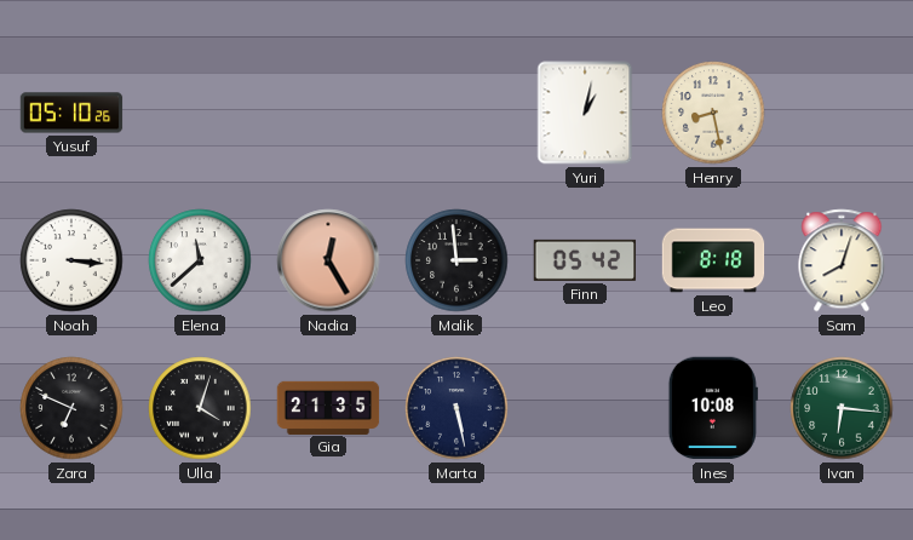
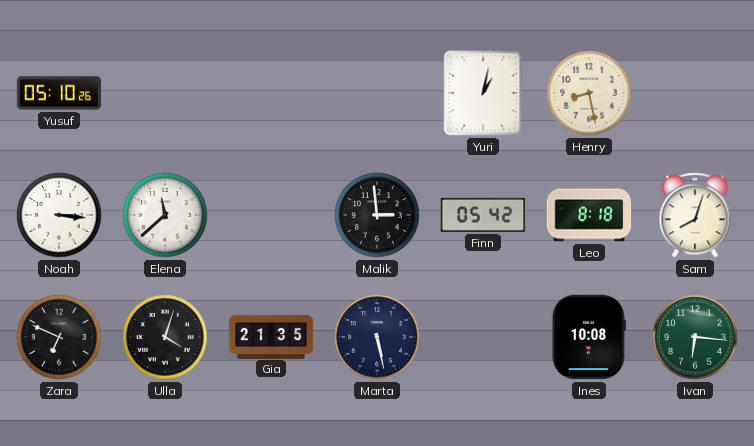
Nadia: 12:25 -> none
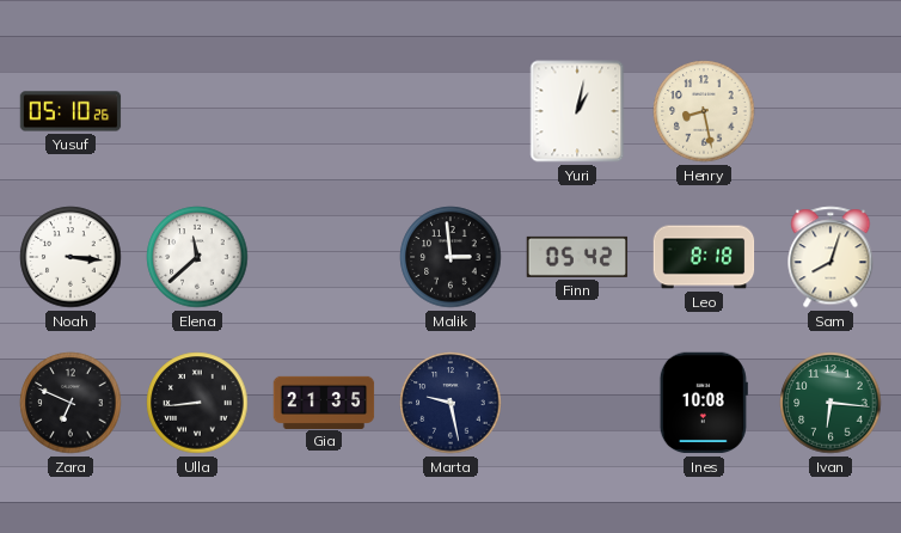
Ulla: 4:03 -> 8:44
Marta: 5:28 -> 9:28
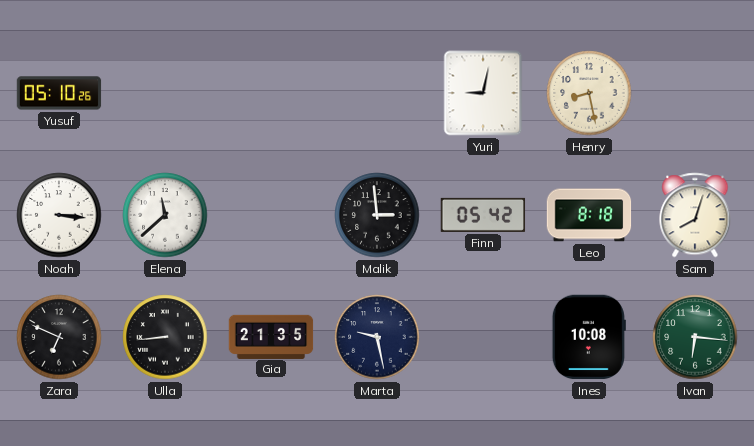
Yuri: 1:02 -> 9:02
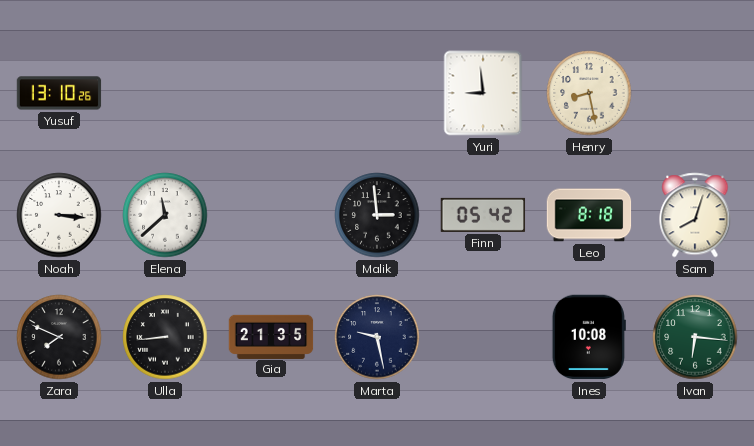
Yusuf: 05:10 -> 13:10
Yuri: 9:02 -> 8:59
Zara: 6:49 -> 7:49
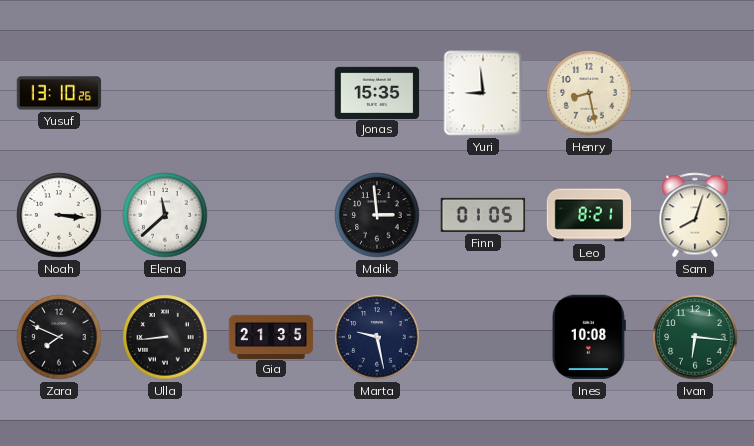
Jonas: none -> 15:35
Finn: 05:42 -> 01:05
Leo: 8:18 -> 8:21
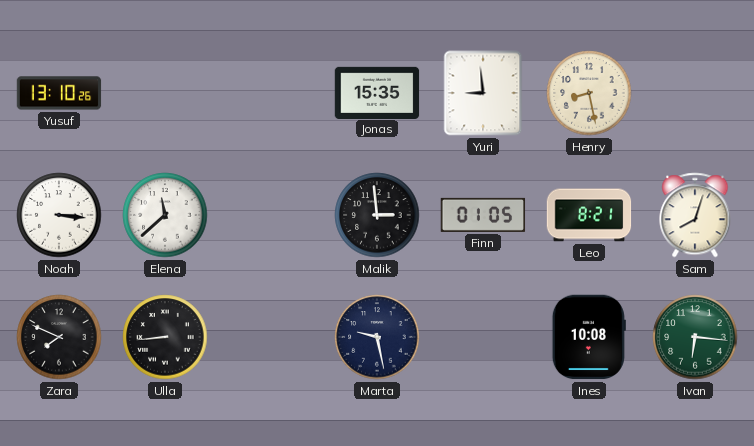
Gia: 21:35 -> none
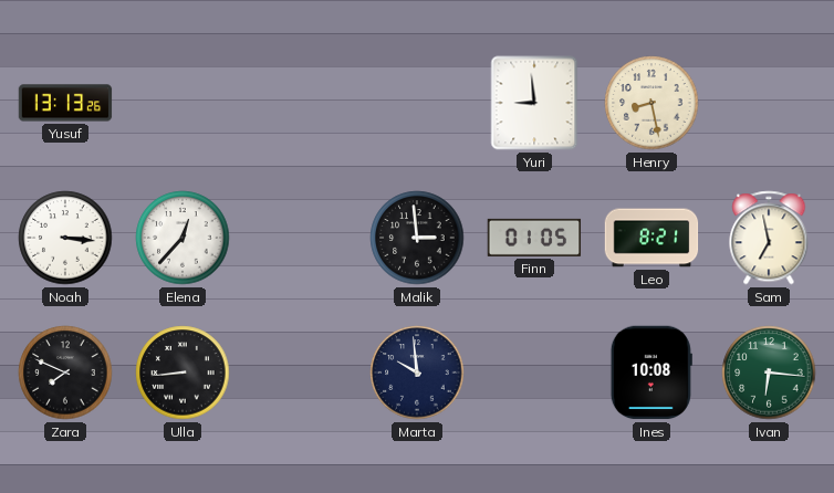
Yusuf: 13:10 -> 13:13
Jonas: 15:35 -> none
Elena: 11:38 -> 12:37
Sam: 8:03 -> 6:58
Marta: 9:28 -> 9:59
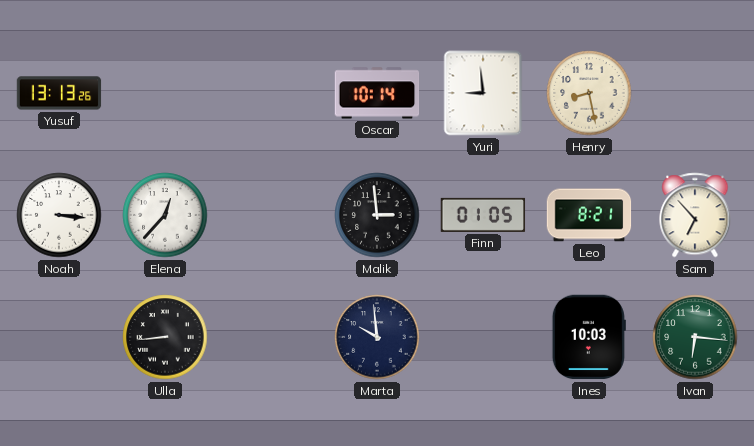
Oscar: none -> 10:14
Sam: 6:58 -> 6:53
Zara: 7:49 -> none
Ines: 10:08 -> 10:03
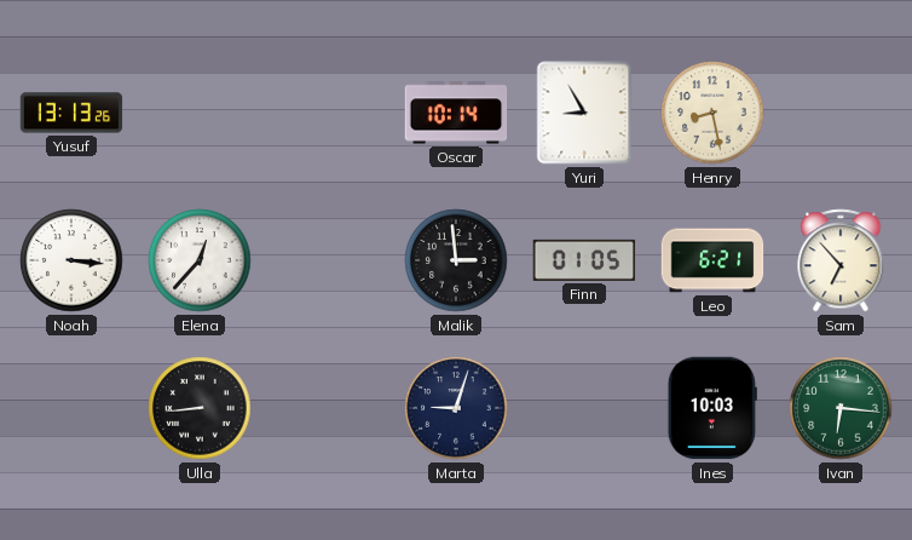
Yuri: 8:59 -> 8:55
Leo: 8:21 -> 6:21
Marta: 9:59 -> 9:03
